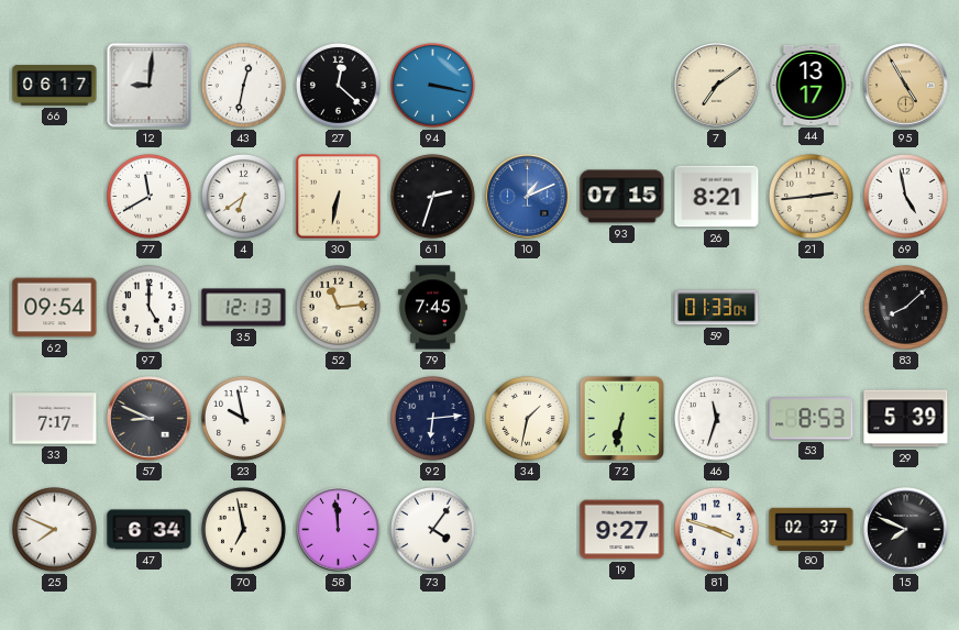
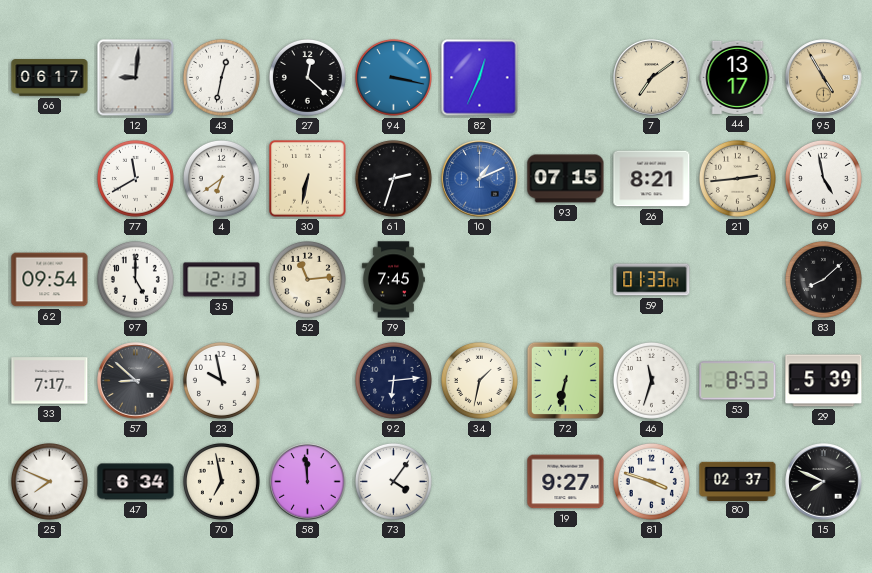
82: none -> 12:34
57: 8:49 -> 8:52
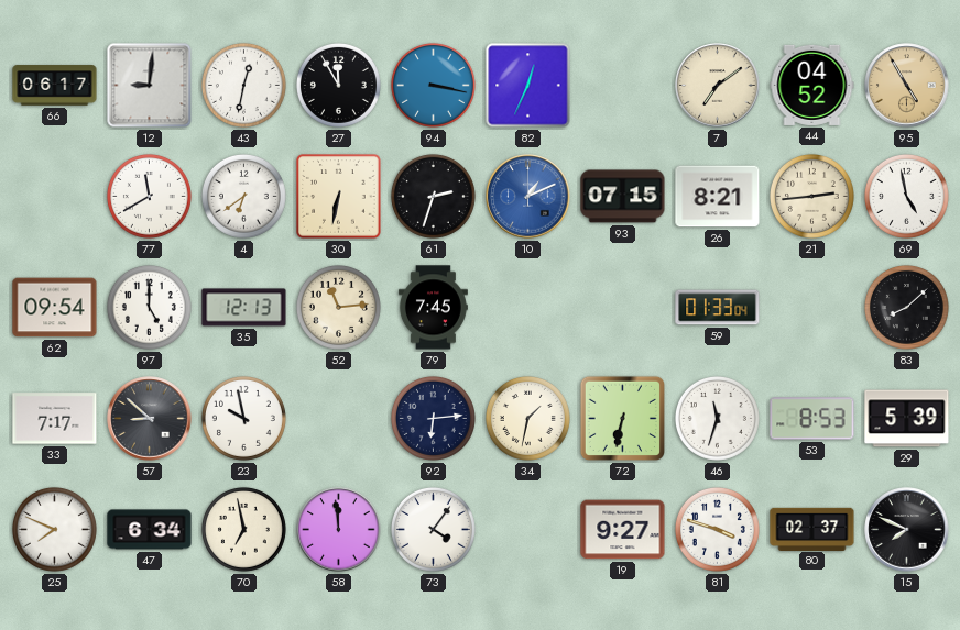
27: 12:22 -> 11:55
44: 13:17 -> 04:52
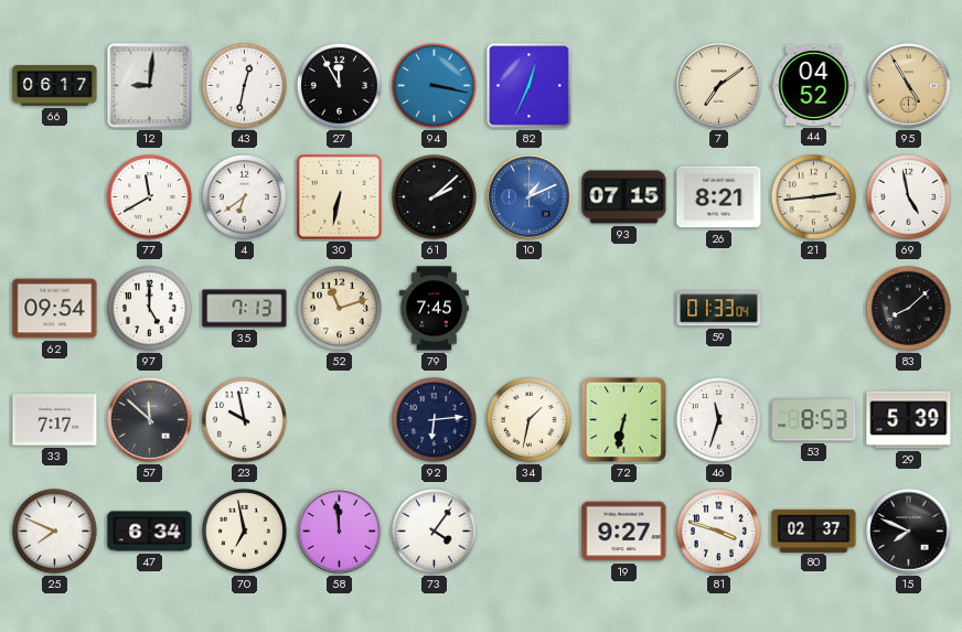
61: 2:33 -> 2:08
35: 12:13 -> 7:13
52: 11:14 -> 11:12
57: 8:52 -> 11:52
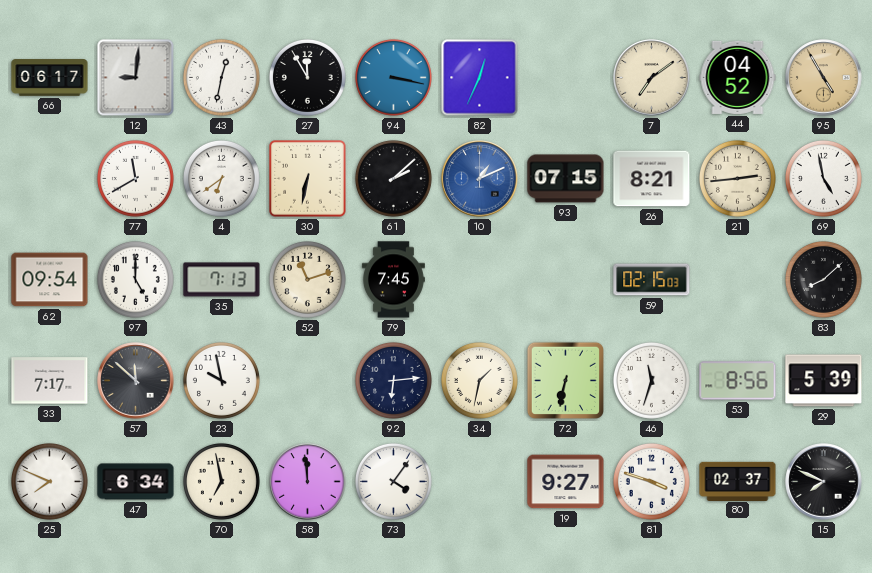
59: 01:33 -> 02:15
53: 8:53 -> 8:56
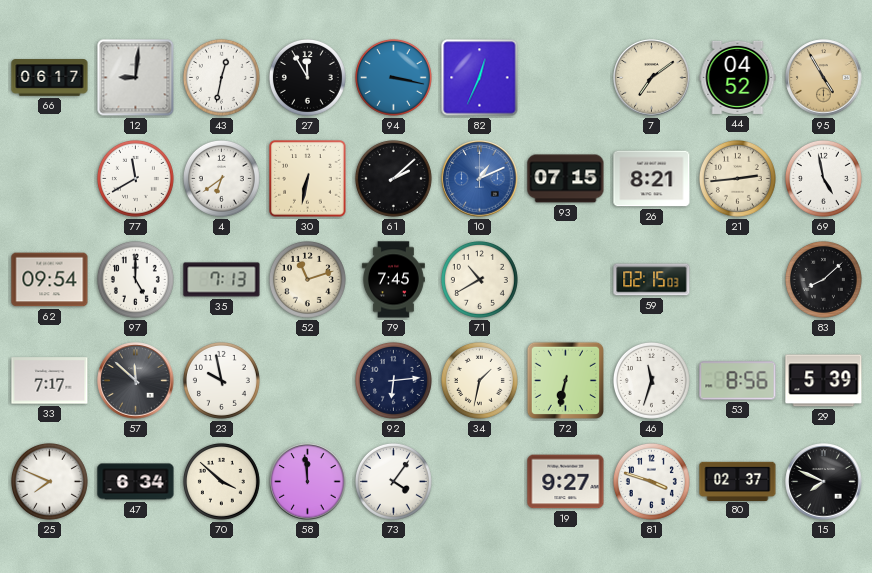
71: none -> 10:40
70: 6:58 -> 3:52
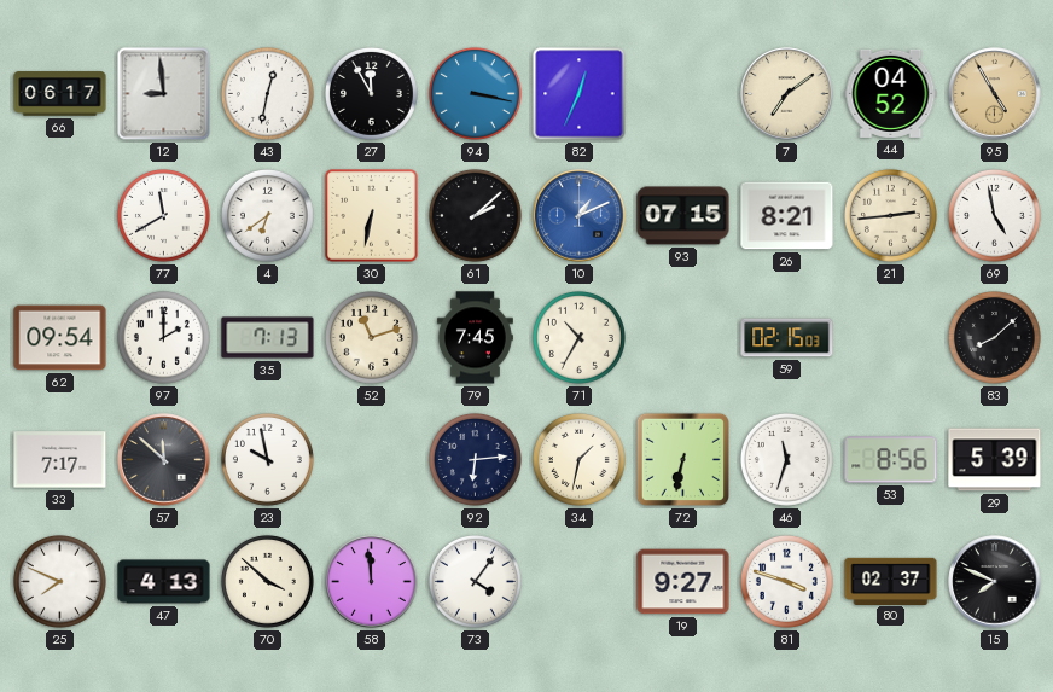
12: 9:01 -> 8:59
97: 5:00 -> 2:00
71: 10:40 -> 10:35
47: 6:34 -> 4:13
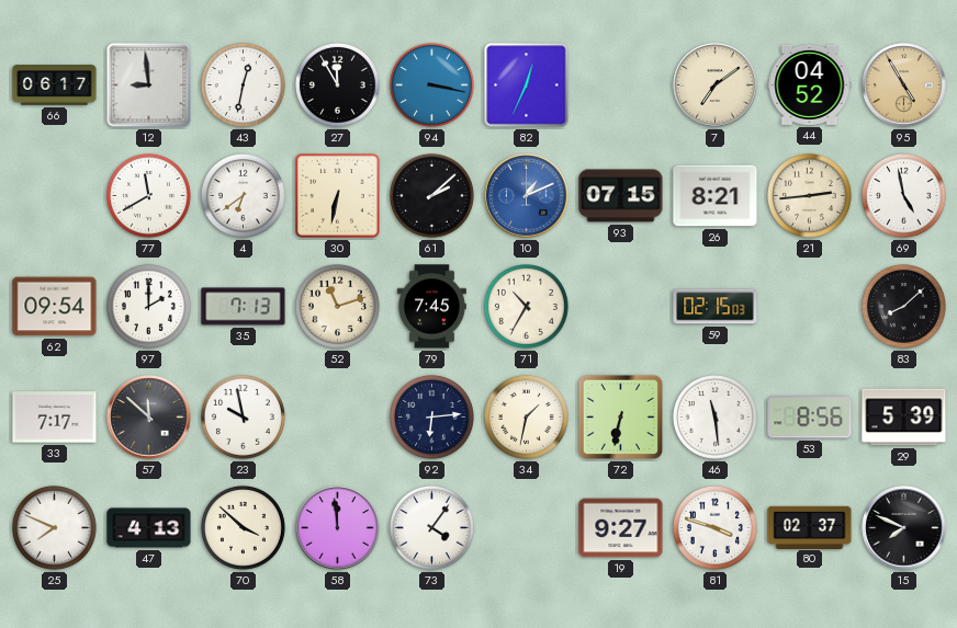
46: 11:33 -> 11:29
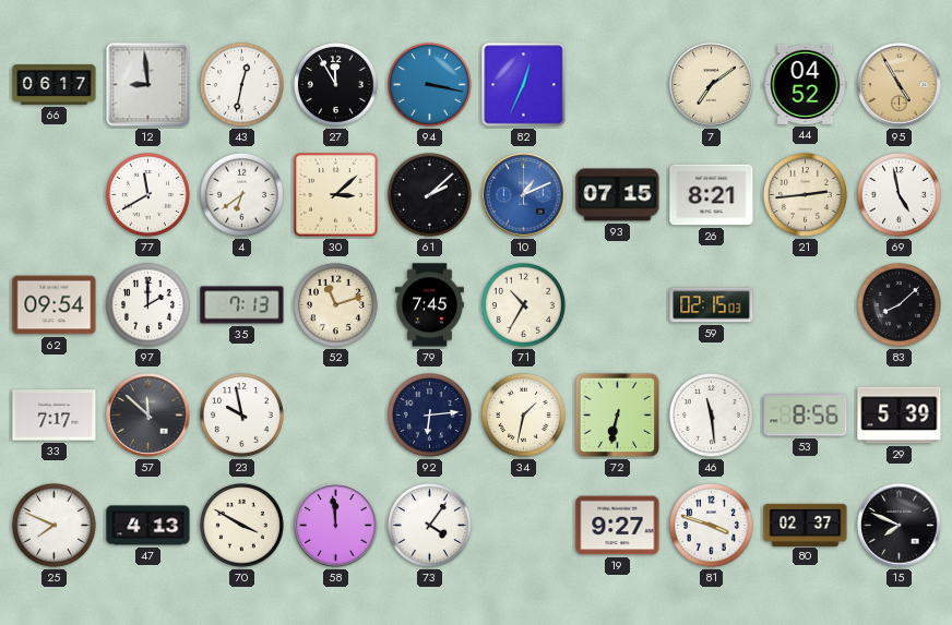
30: 6:32 -> 3:08
70: 3:52 -> 3:50
